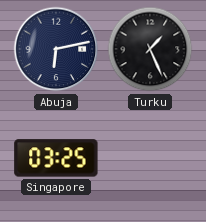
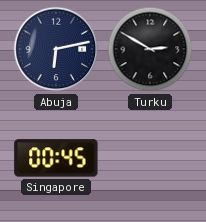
Turku: 1:26 -> 2:50
Singapore: 03:25 -> 00:45
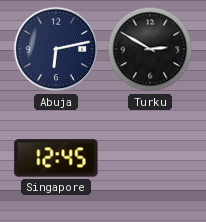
Singapore: 00:45 -> 12:45
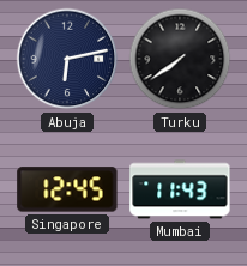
Turku: 2:50 -> 7:39
Mumbai: none -> 11:43
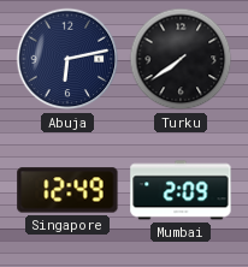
Singapore: 12:45 -> 12:49
Mumbai: 11:43 -> 2:09
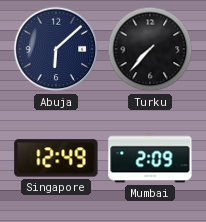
Abuja: 6:13 -> 6:08
Turku: 7:39 -> 7:37
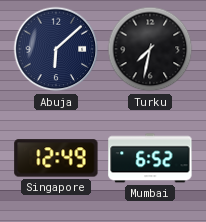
Turku: 7:37 -> 7:32
Mumbai: 2:09 -> 6:52
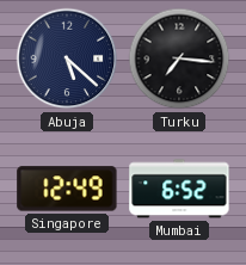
Abuja: 6:08 -> 5:22
Turku: 7:32 -> 7:16
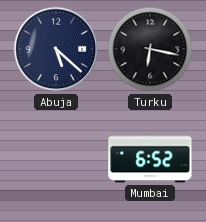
Turku: 7:16 -> 6:17
Singapore: 12:49 -> none
